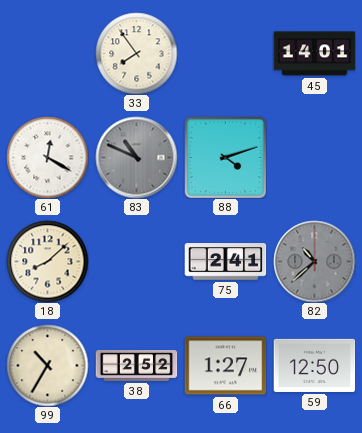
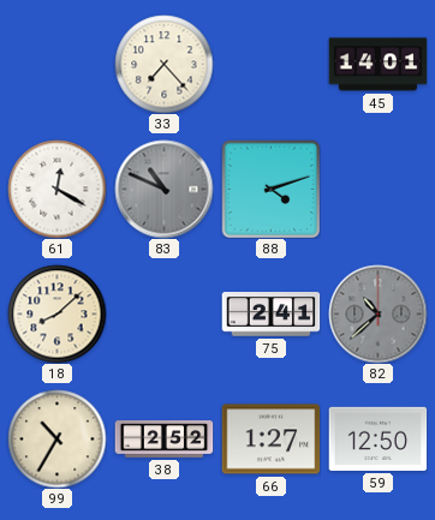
33: 7:54 -> 7:23
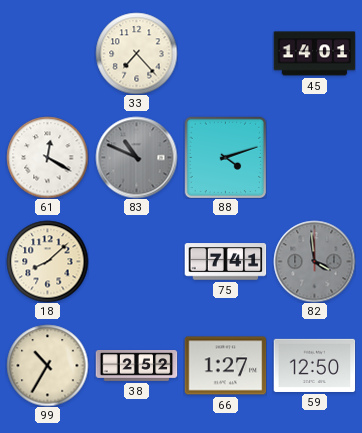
75: 2:41 -> 7:41
82: 10:38 -> 3:59
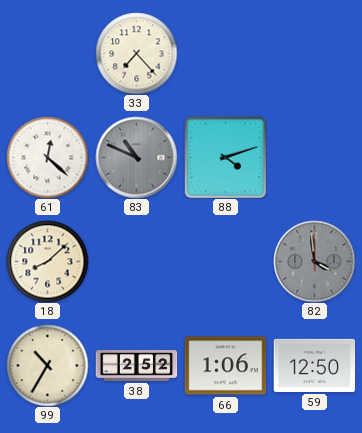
45: 14:01 -> none
61: 12:20 -> 12:22
75: 7:41 -> none
66: 1:27 -> 1:06
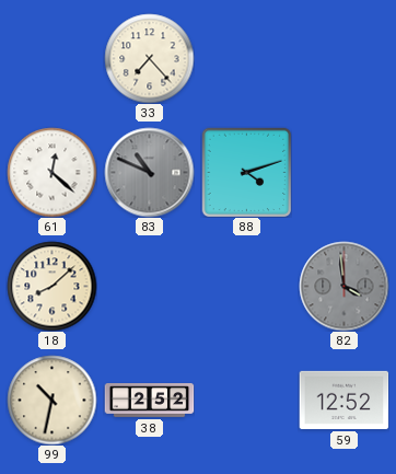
99: 10:35 -> 10:32
66: 1:06 -> none
59: 12:50 -> 12:52
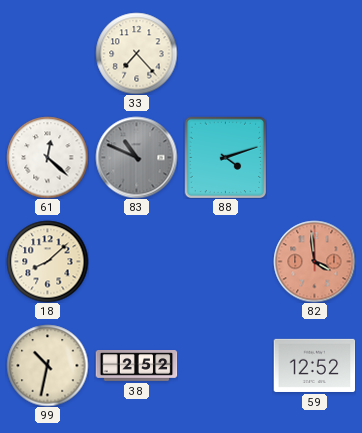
82 dial: grey -> salmon
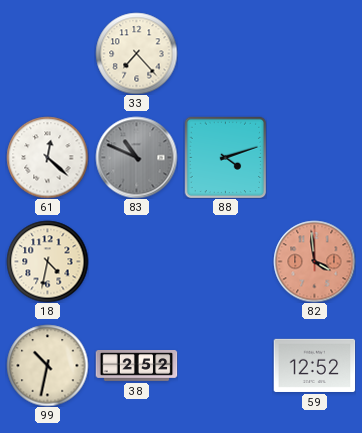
18: 8:08 -> 4:32
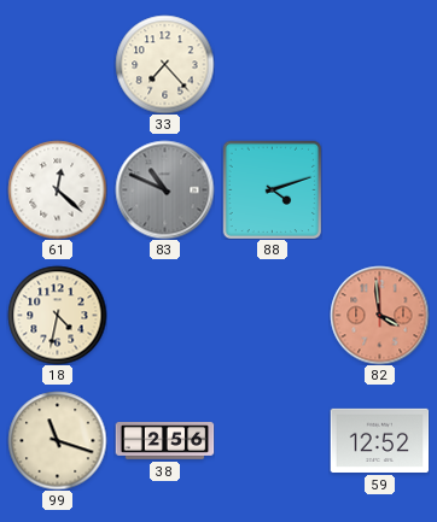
99: 10:32 -> 11:18
38: 2:52 -> 2:56
